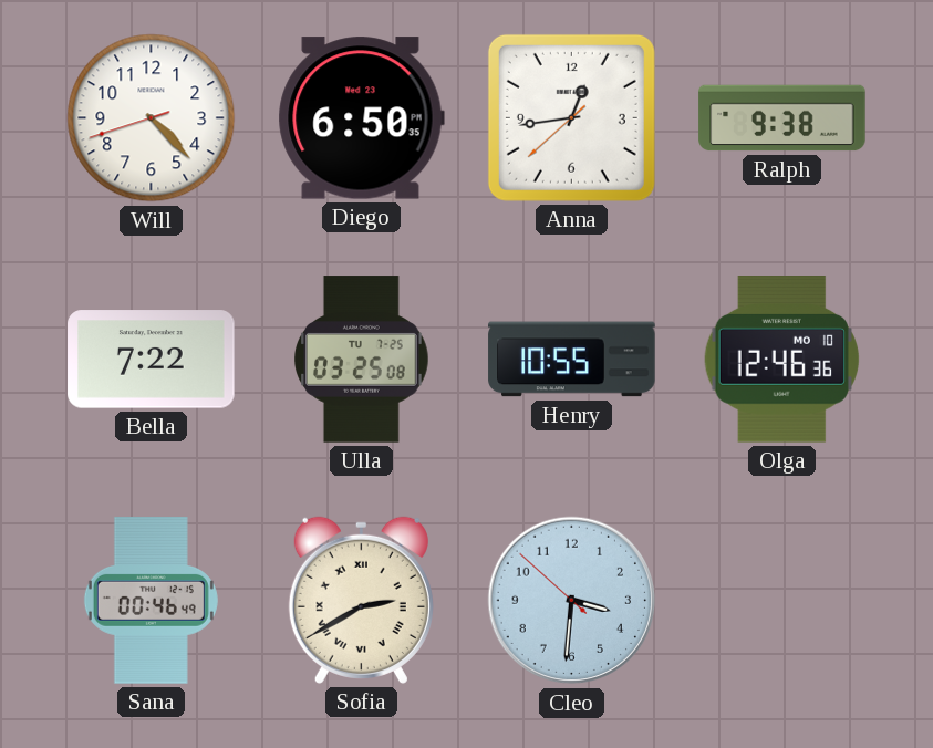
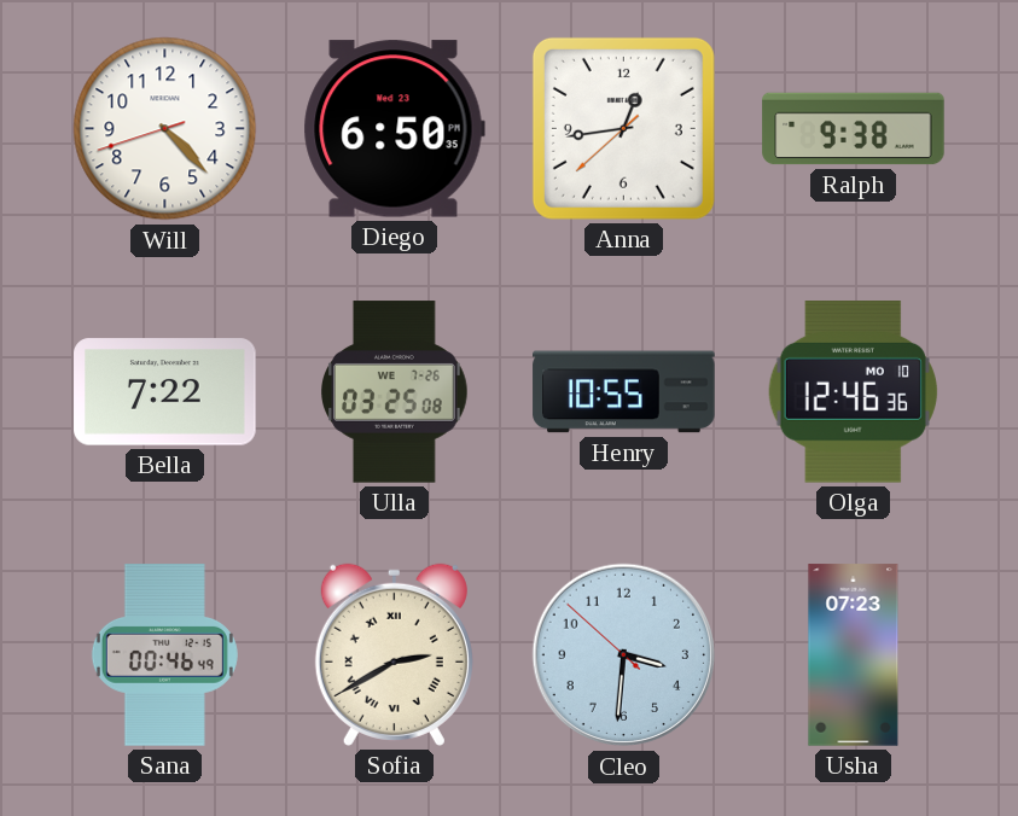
Ulla date: TU 7-25 -> WE 7-26
Usha: none -> 07:23
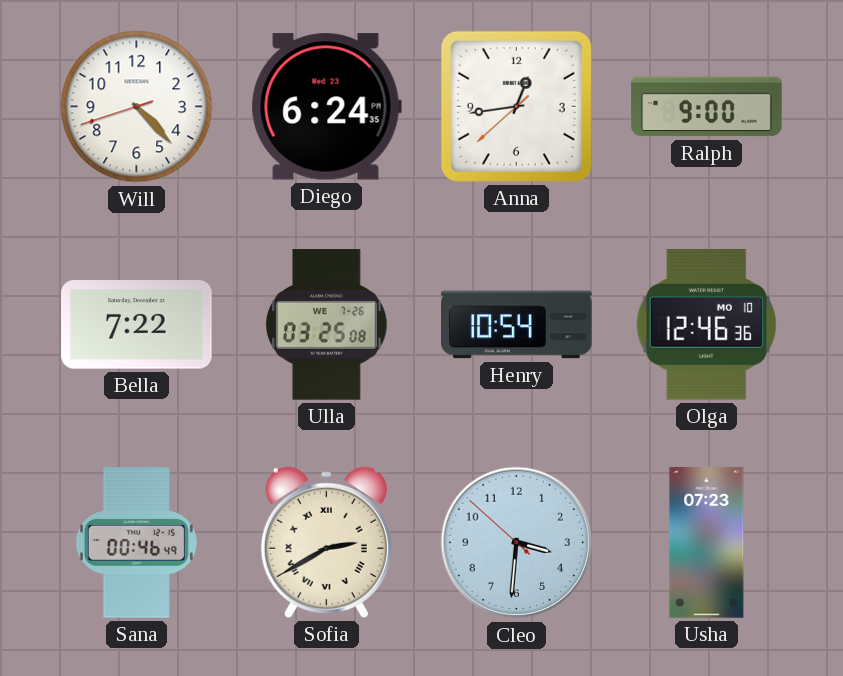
Diego: 6:50 -> 6:24
Ralph: 9:38 -> 9:00
Henry: 10:55 -> 10:54
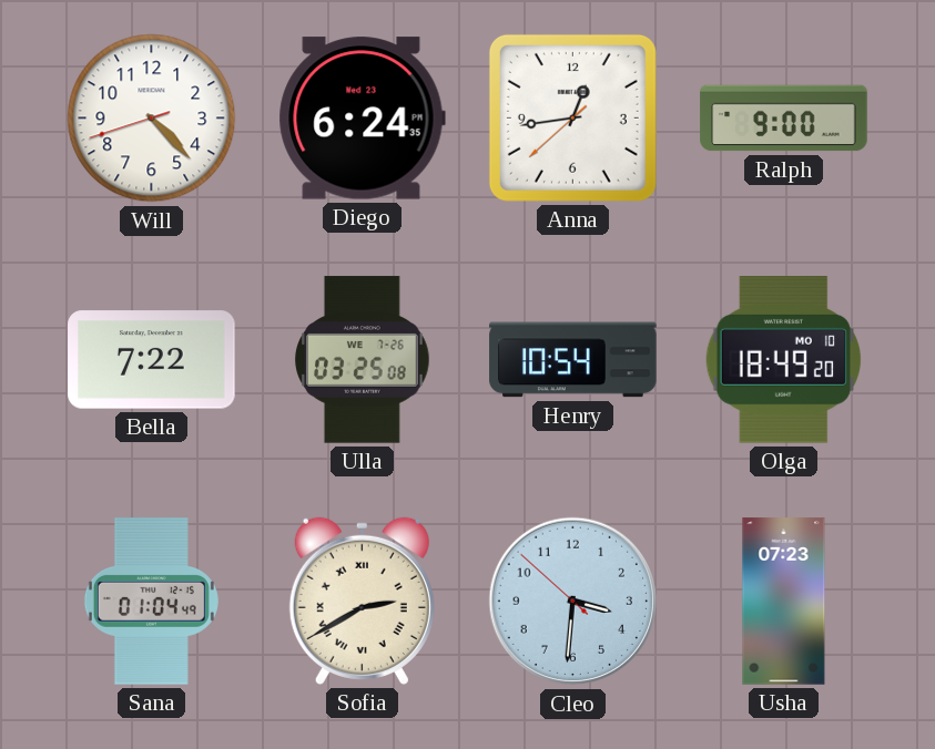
Olga: 12:46 -> 18:49
Sana: 00:46 -> 01:04
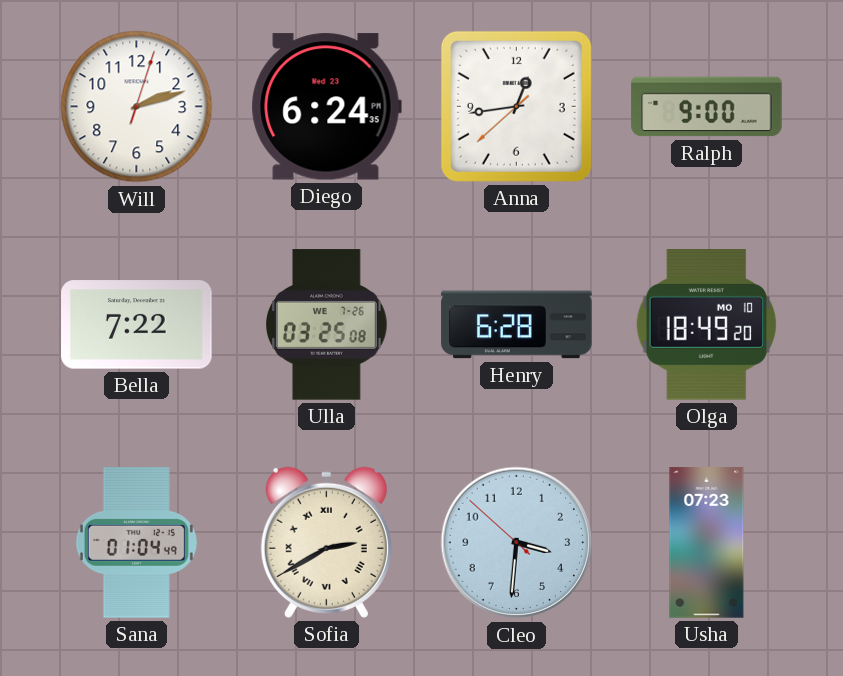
Will: 4:22 -> 2:12
Henry: 10:54 -> 6:28
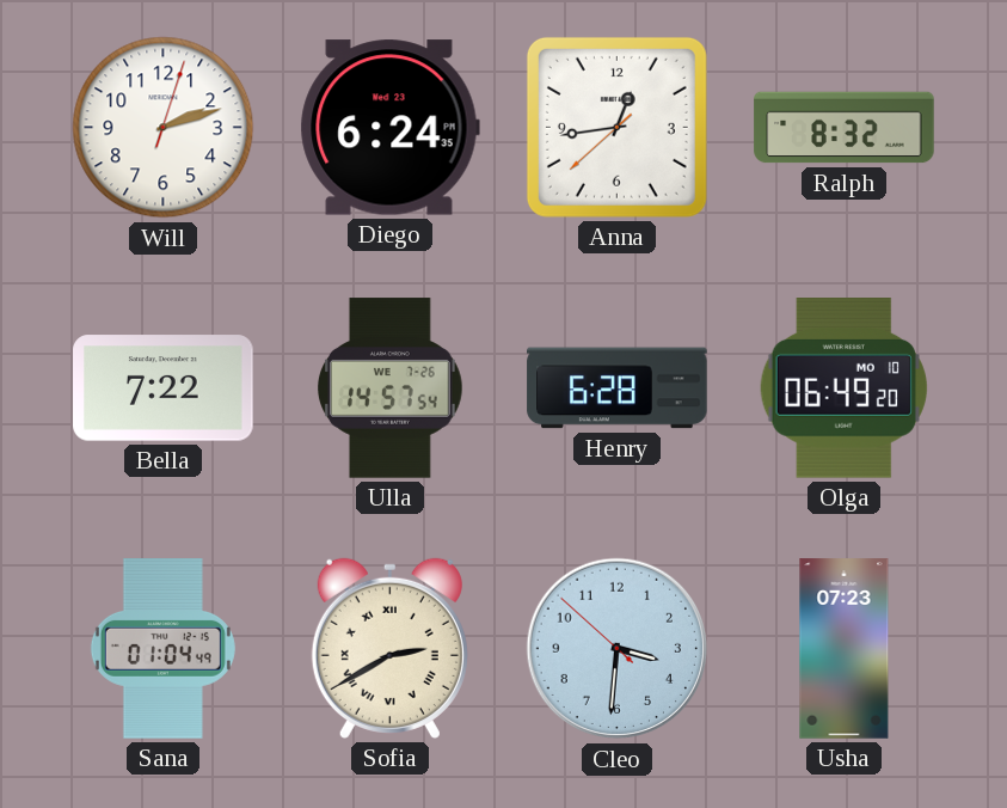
Ralph: 9:00 -> 8:32
Ulla: 03:25 -> 14:57
Olga: 18:49 -> 06:49
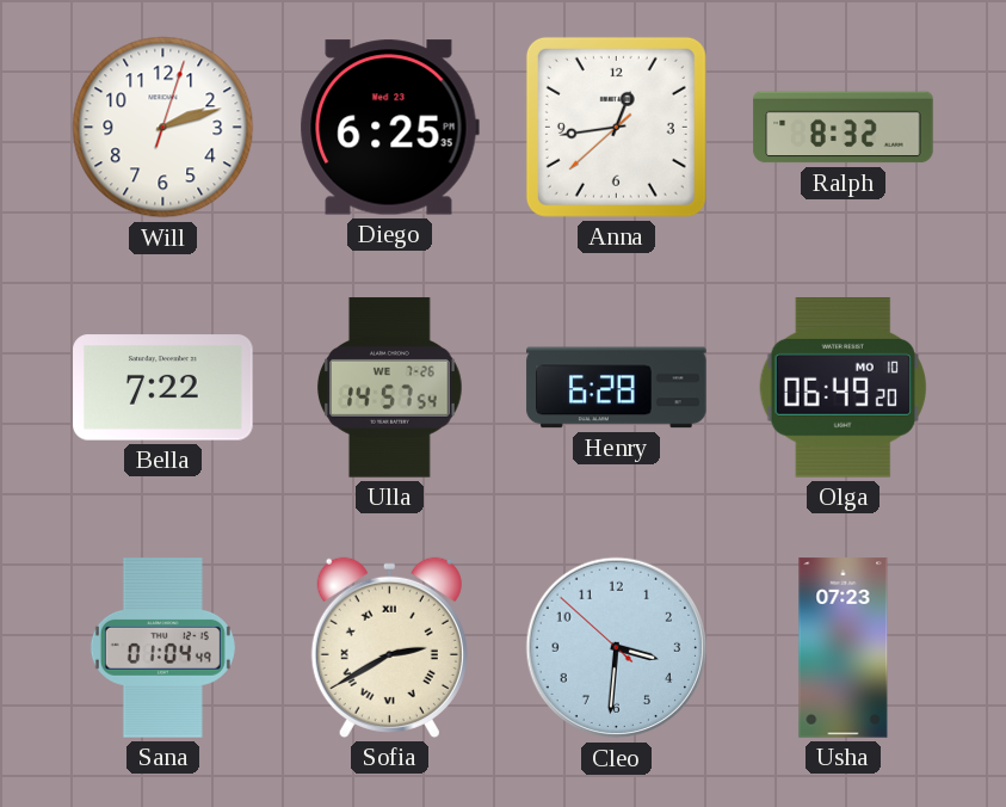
Diego: 6:24 -> 6:25
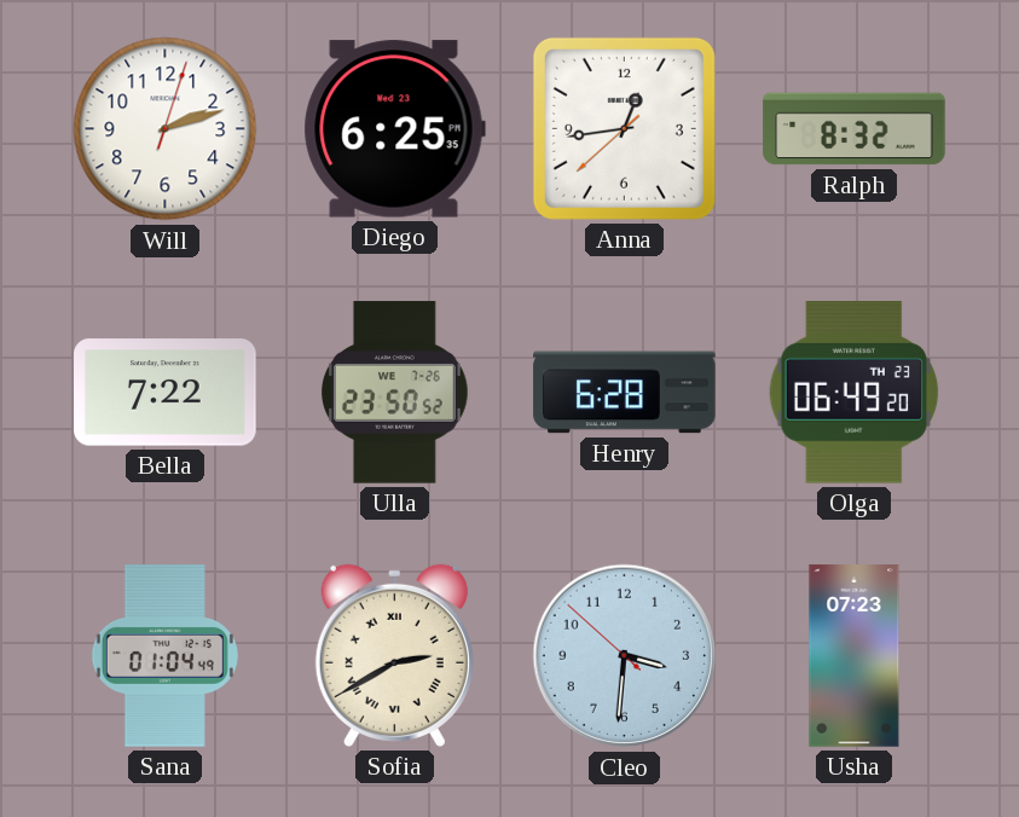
Ulla: 14:57 -> 23:50
Olga date: MO 10 -> TH 23
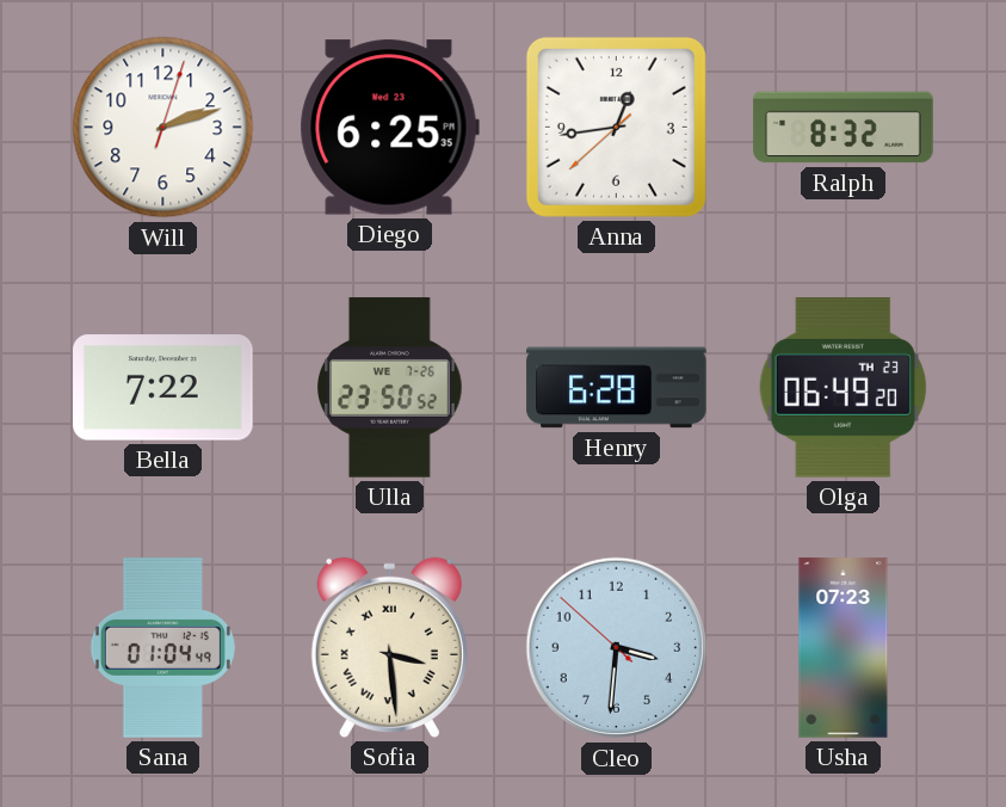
Sofia: 2:40 -> 3:29
